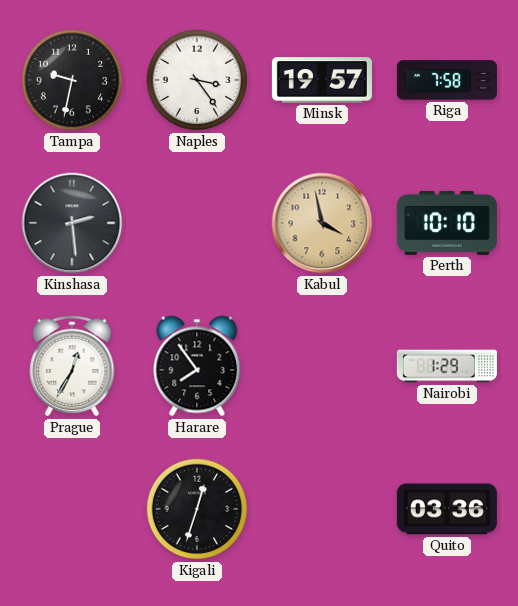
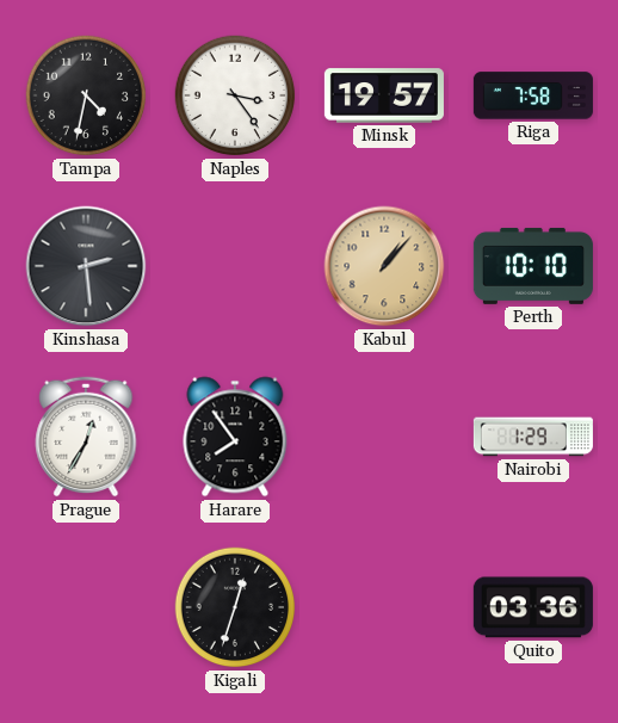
Tampa: 9:32 -> 4:32
Kabul: 3:58 -> 1:07
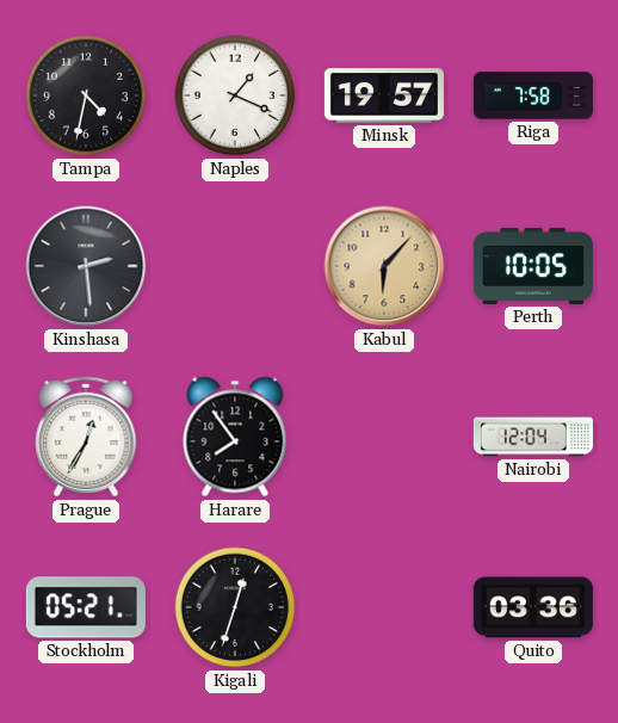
Naples: 3:24 -> 1:19
Kabul: 1:07 -> 6:07
Perth: 10:10 -> 10:05
Nairobi: 1:29 -> 12:04
Stockholm: none -> 05:21
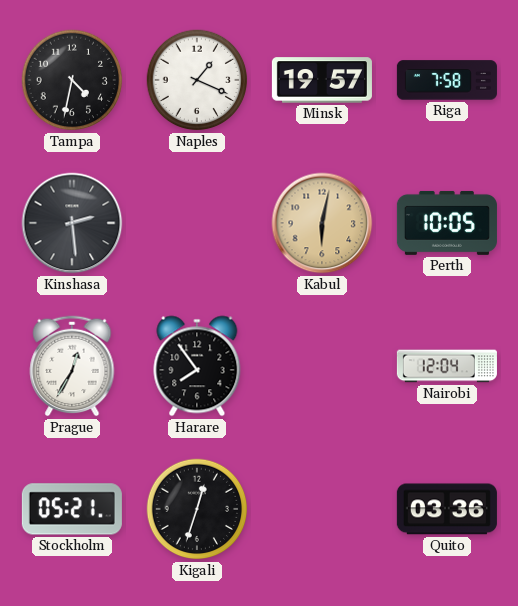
Kabul: 6:07 -> 6:02
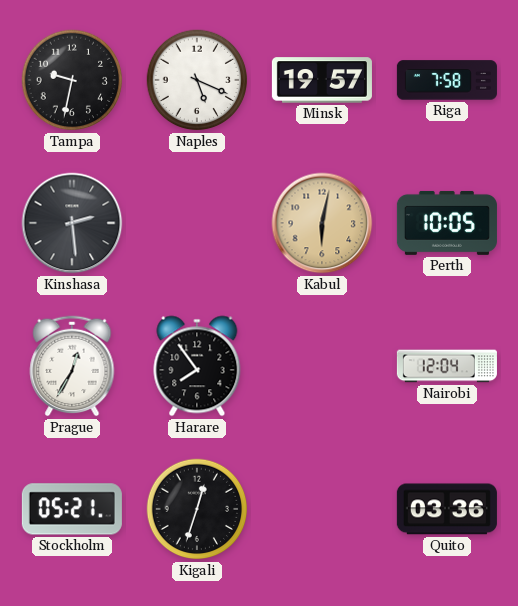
Tampa: 4:32 -> 9:32
Naples: 1:19 -> 5:19
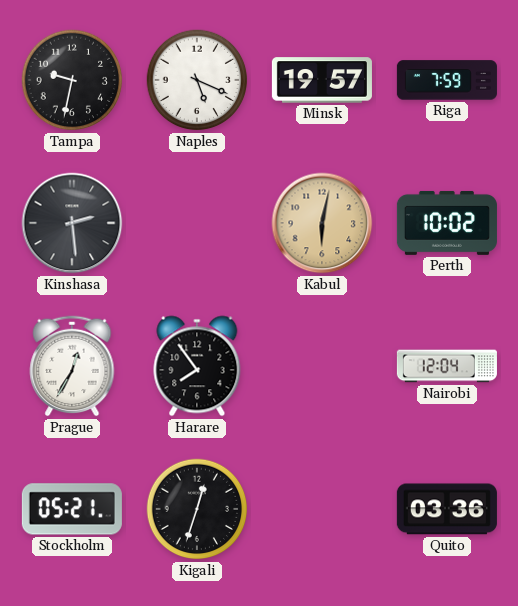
Riga: 7:58 -> 7:59
Perth: 10:05 -> 10:02
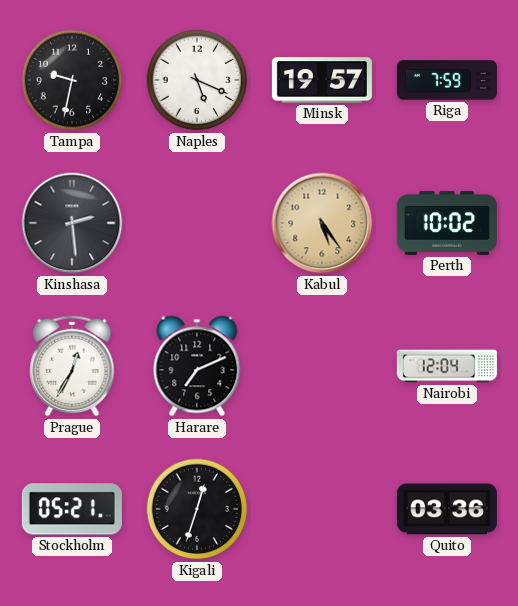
Kabul: 6:02 -> 5:24
Harare: 7:54 -> 7:11
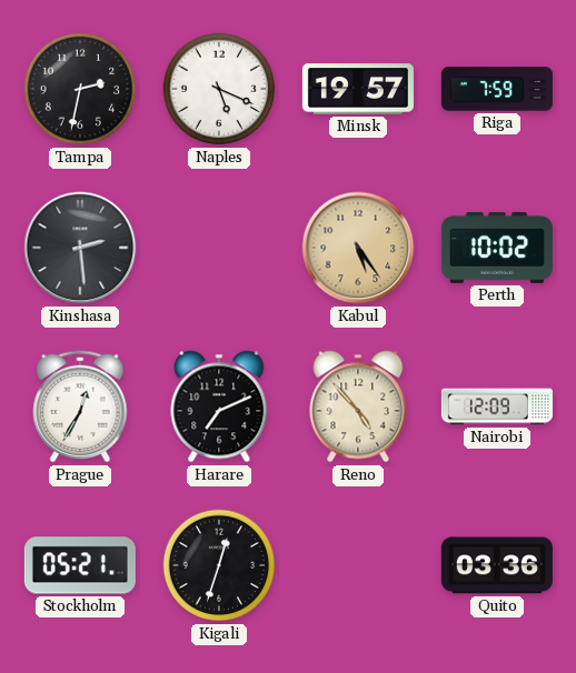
Tampa: 9:32 -> 2:32
Reno: none -> 4:53
Nairobi: 12:04 -> 12:09
